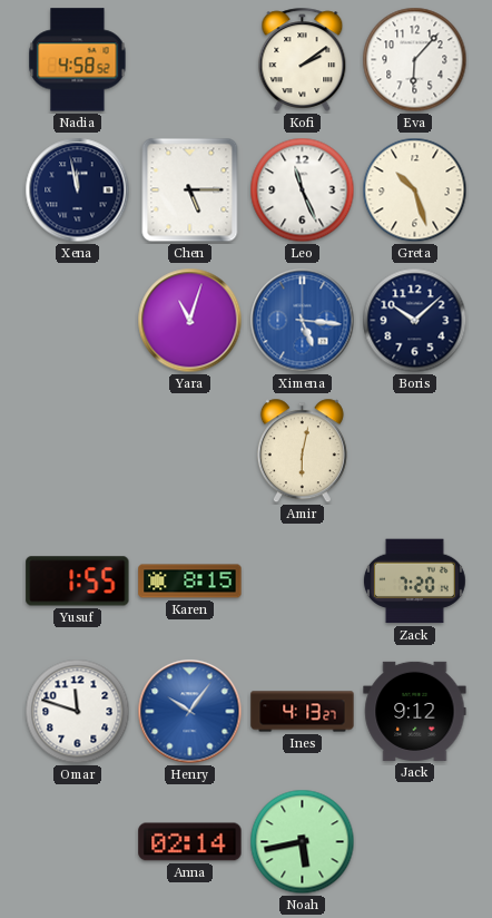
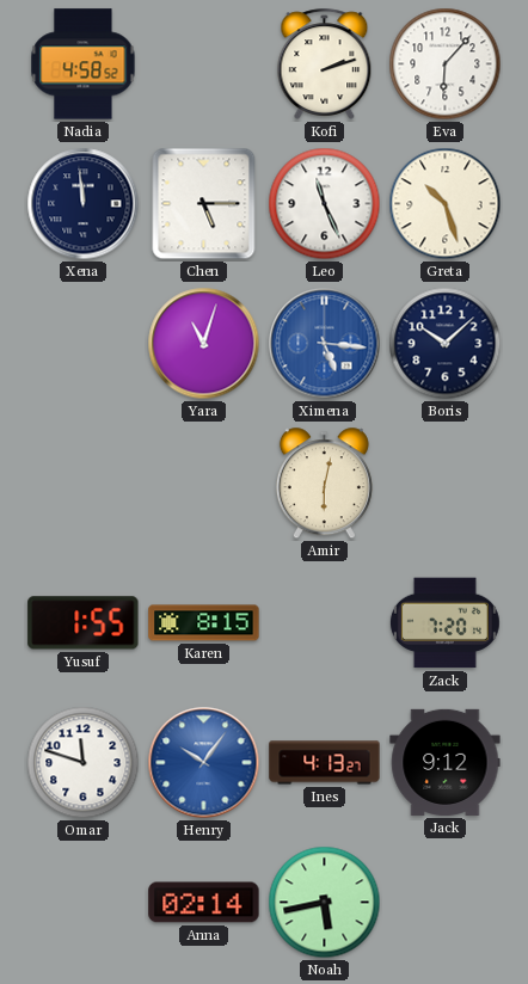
Kofi: 2:09 -> 2:12
Xena: 11:58 -> 11:59
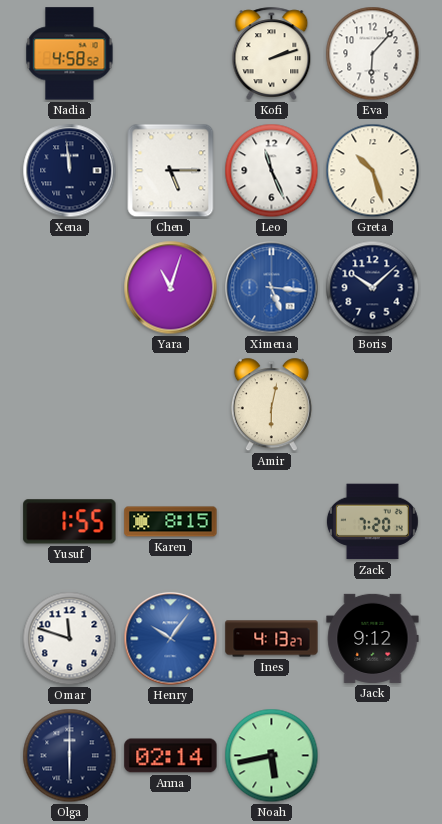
Olga: none -> 6:00
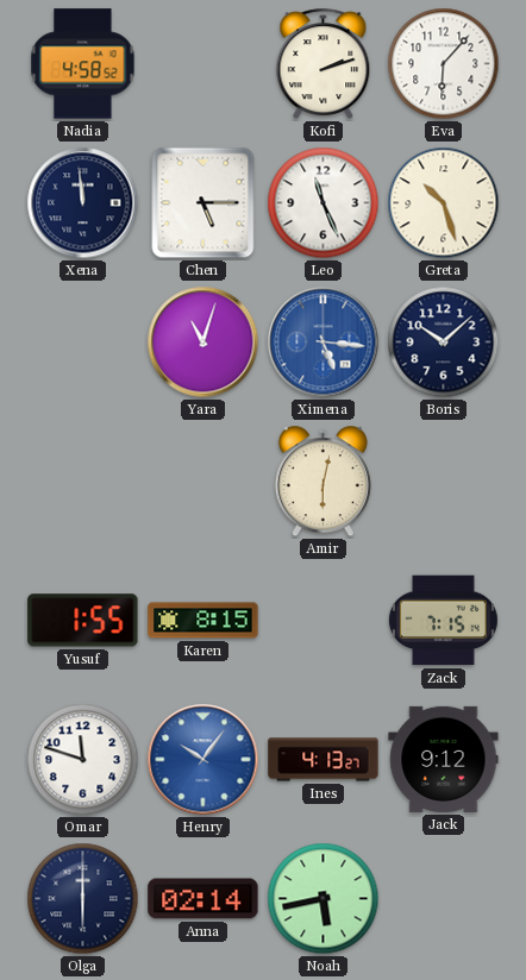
Zack: 7:20 -> 7:15
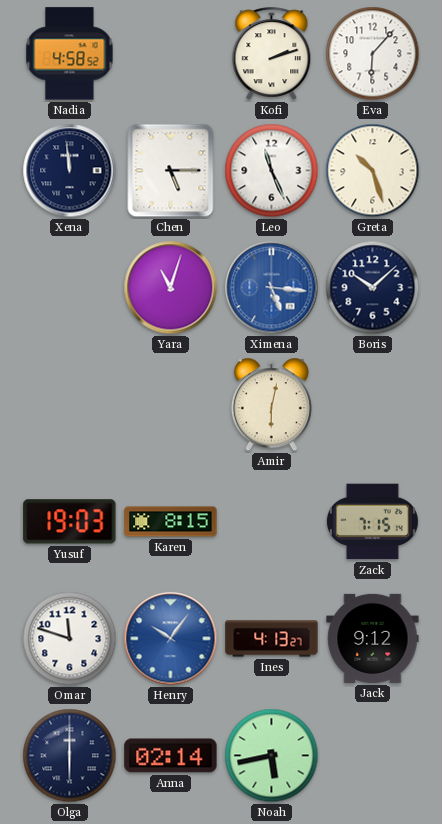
Yusuf: 1:55 -> 19:03
